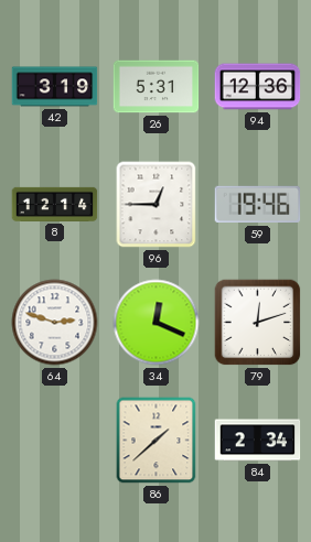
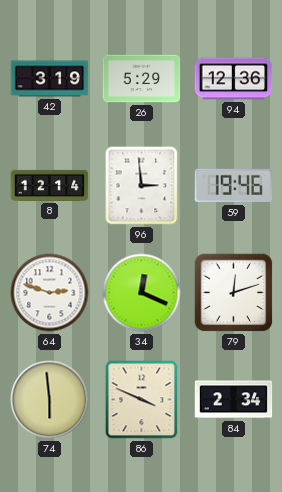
26: 5:31 -> 5:29
96: 12:45 -> 2:59
74: none -> 5:59
86: 1:38 -> 3:49
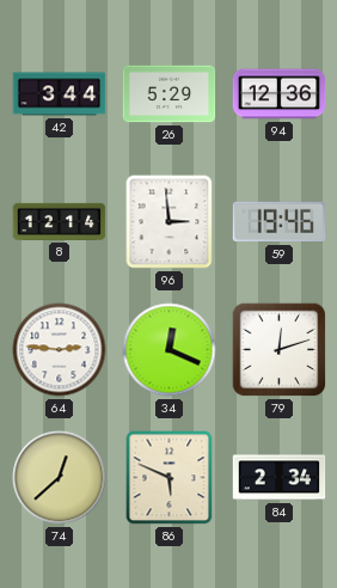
42: 3:19 -> 3:44
64: 2:48 -> 2:46
74: 5:59 -> 12:38
86: 3:49 -> 5:49
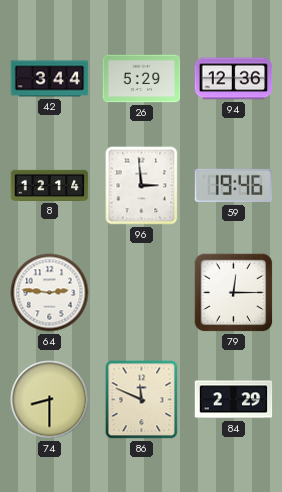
34: 12:19 -> none
79: 12:12 -> 12:15
74: 12:38 -> 8:30
86: 5:49 -> 11:49
84: 2:34 -> 2:29
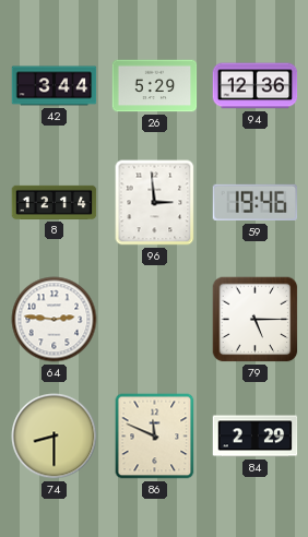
79: 12:15 -> 5:15
